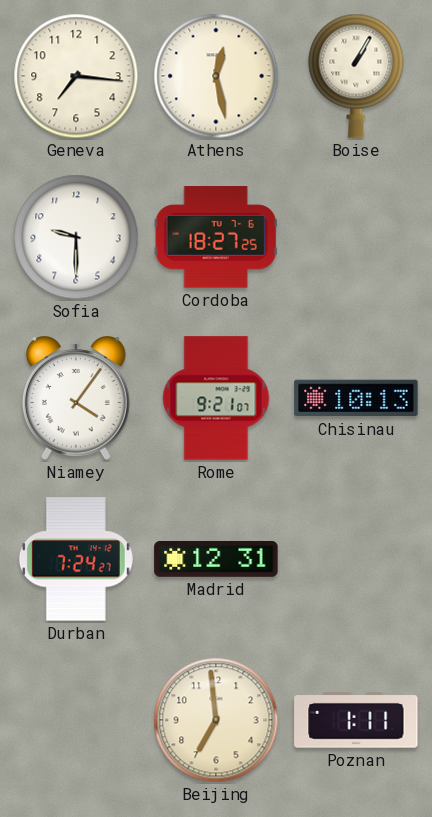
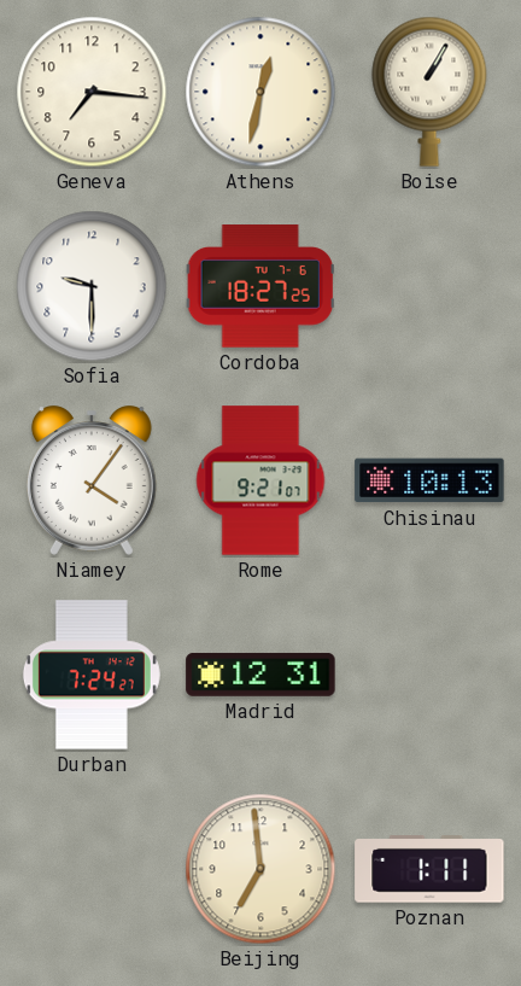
Athens: 12:28 -> 12:32
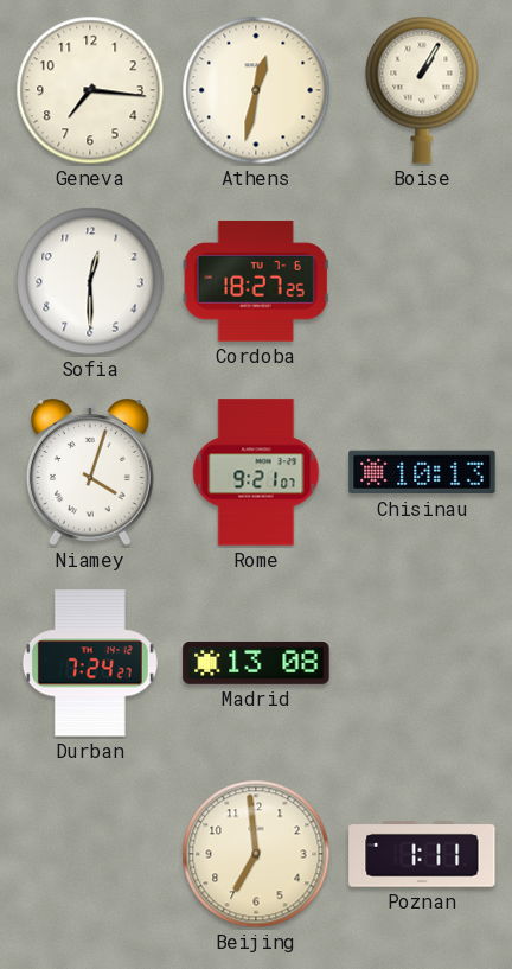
Sofia: 9:30 -> 12:30
Niamey: 4:06 -> 4:03
Madrid: 12:31 -> 13:08
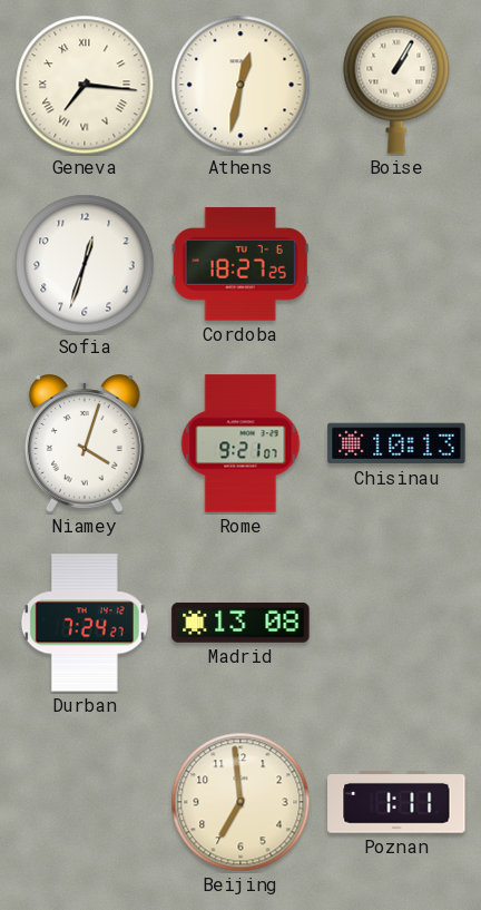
Geneva numerals: Arabic -> Roman
Sofia: 12:30 -> 12:33
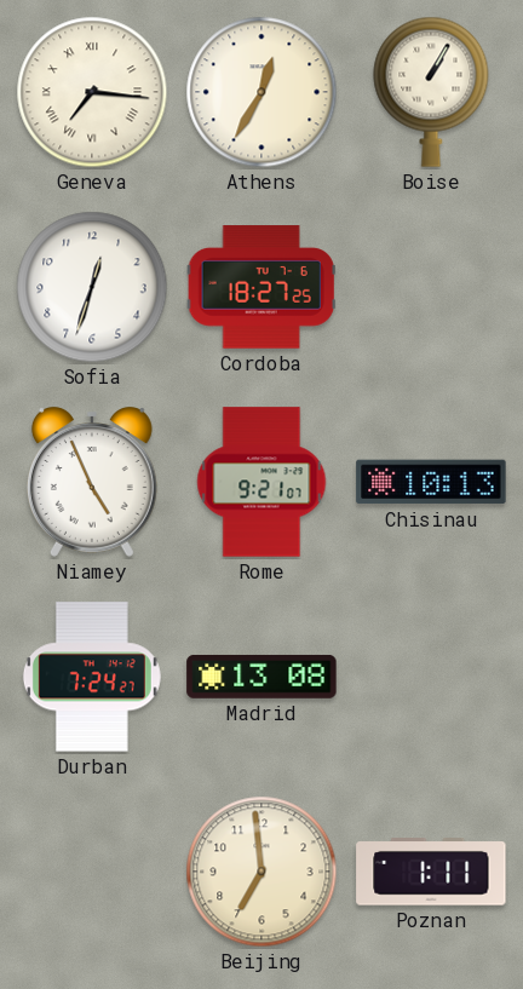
Athens: 12:32 -> 12:35
Niamey: 4:03 -> 4:56
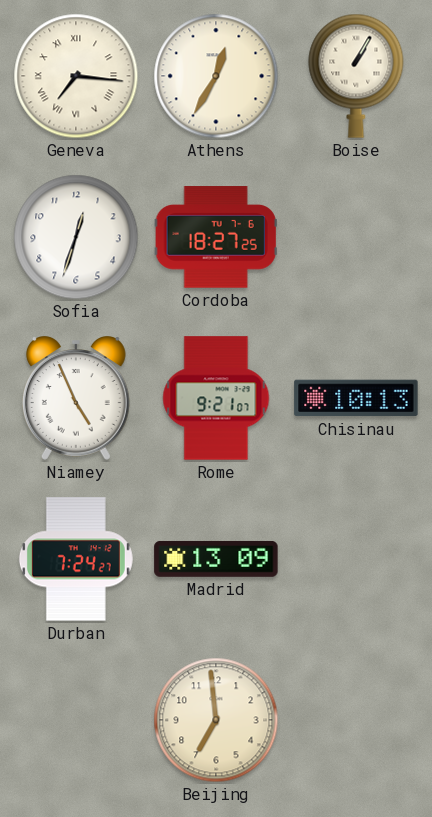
Madrid: 13:08 -> 13:09
Poznan: 1:11 -> none
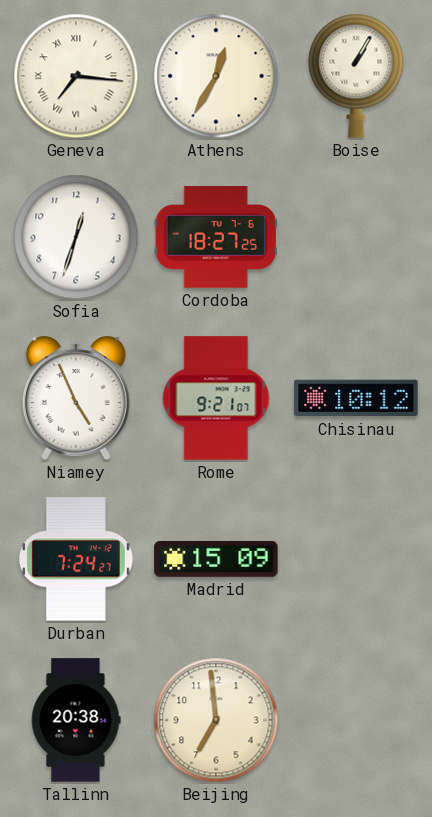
Chisinau: 10:13 -> 10:12
Madrid: 13:09 -> 15:09
Tallinn: none -> 20:38
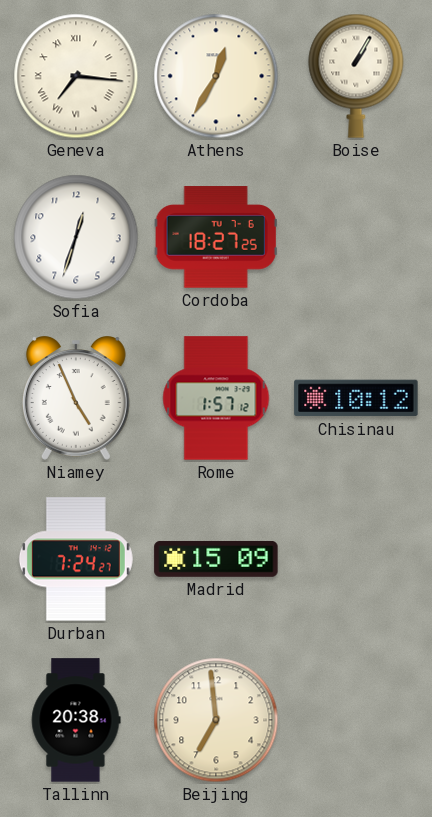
Rome: 9:21 -> 1:57
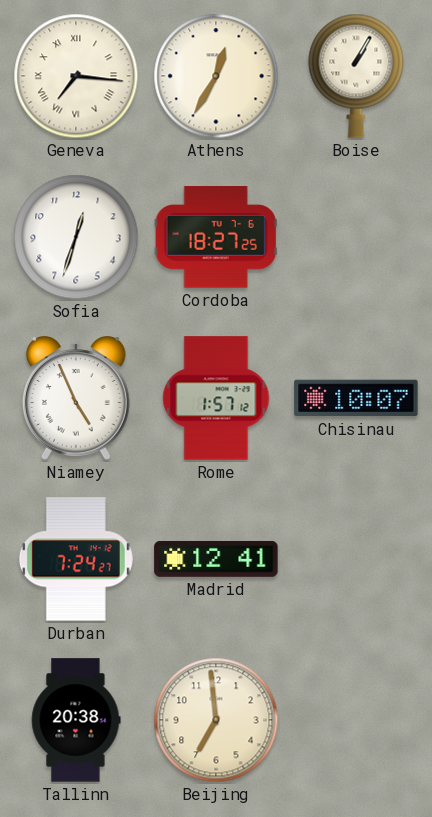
Chisinau: 10:12 -> 10:07
Madrid: 15:09 -> 12:41
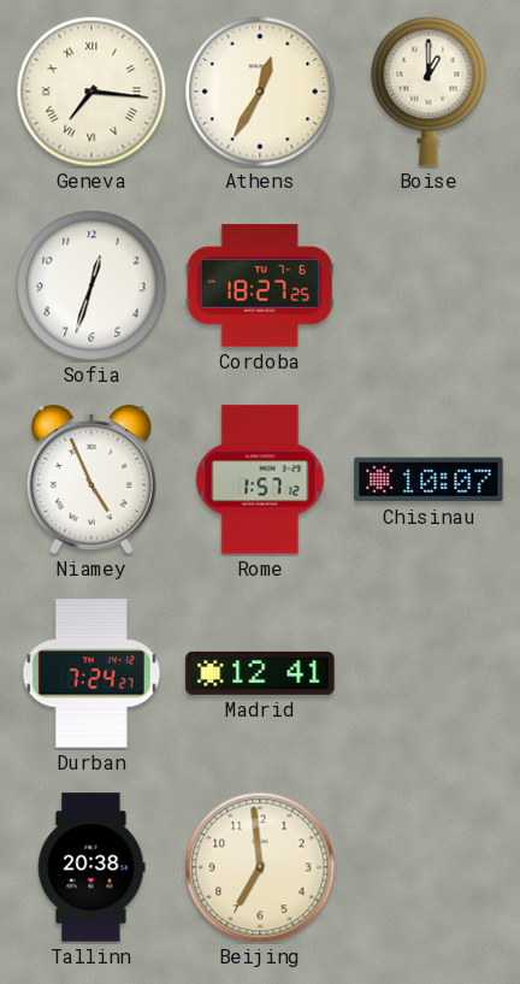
Boise: 1:05 -> 1:00
